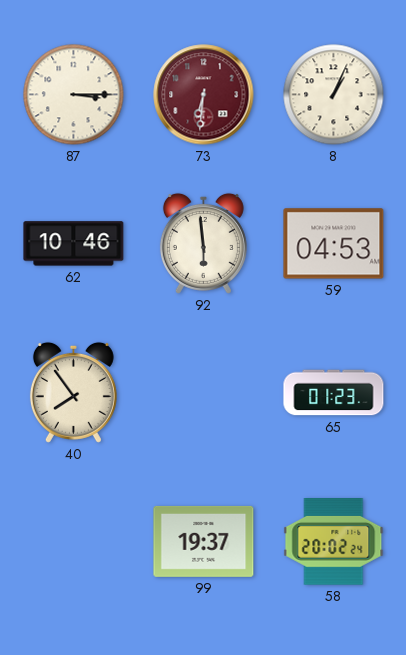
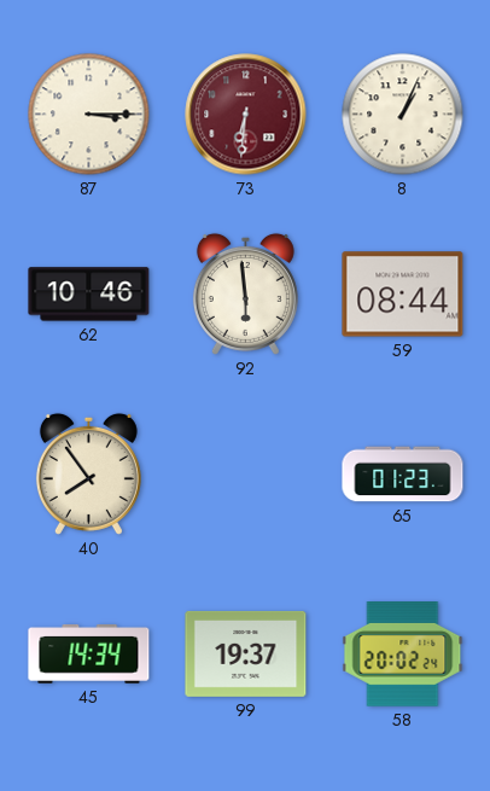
59: 04:53 -> 08:44
45: none -> 14:34
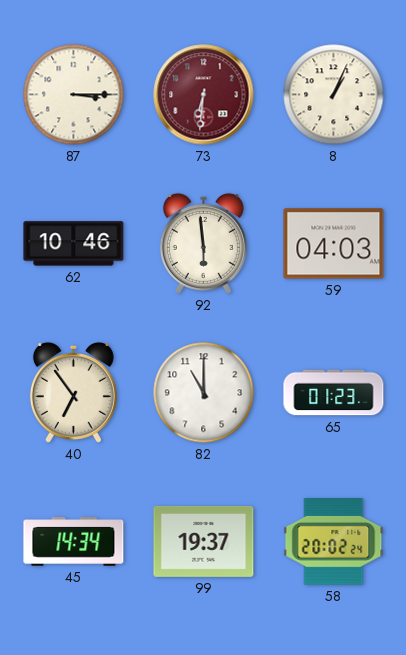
59: 08:44 -> 04:03
40: 7:54 -> 6:54
82: none -> 11:00
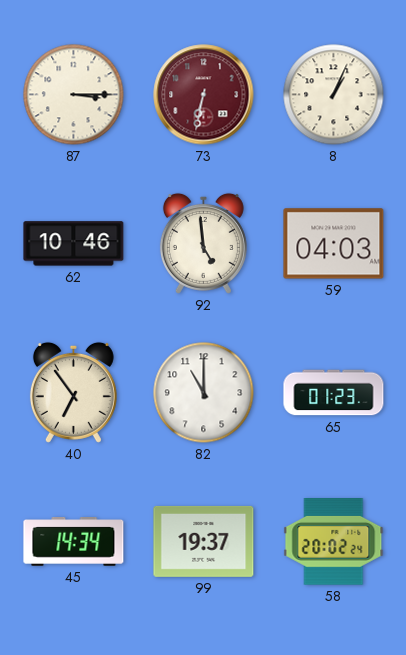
73: 6:31 -> 6:32
92: 5:59 -> 4:59
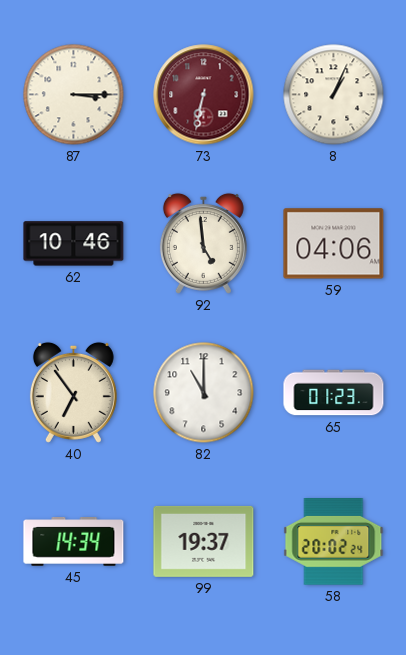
59: 04:03 -> 04:06
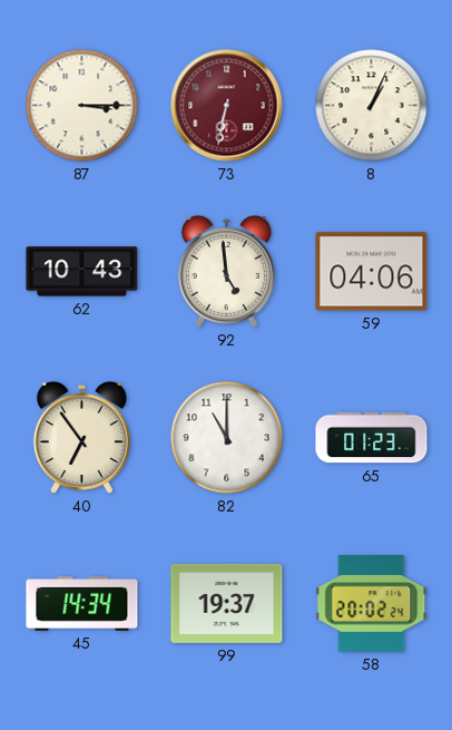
62: 10:46 -> 10:43
